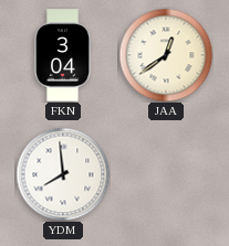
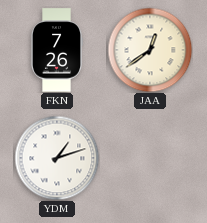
FKN: 3:04 -> 7:26
YDM: 7:59 -> 1:12
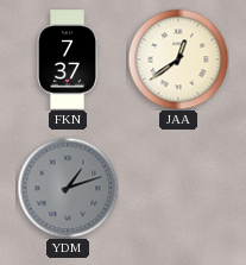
FKN: 7:26 -> 7:37
YDM dial: white -> grey
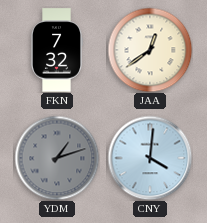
FKN: 7:37 -> 7:32
CNY: none -> 4:01
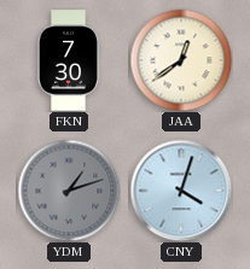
FKN: 7:32 -> 7:30
CNY: 4:01 -> 4:03
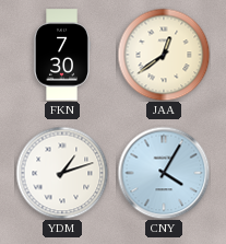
YDM dial: grey -> white
CNY: 4:03 -> 4:05
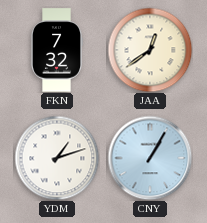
FKN: 7:30 -> 7:32
CNY: 4:05 -> 1:05
